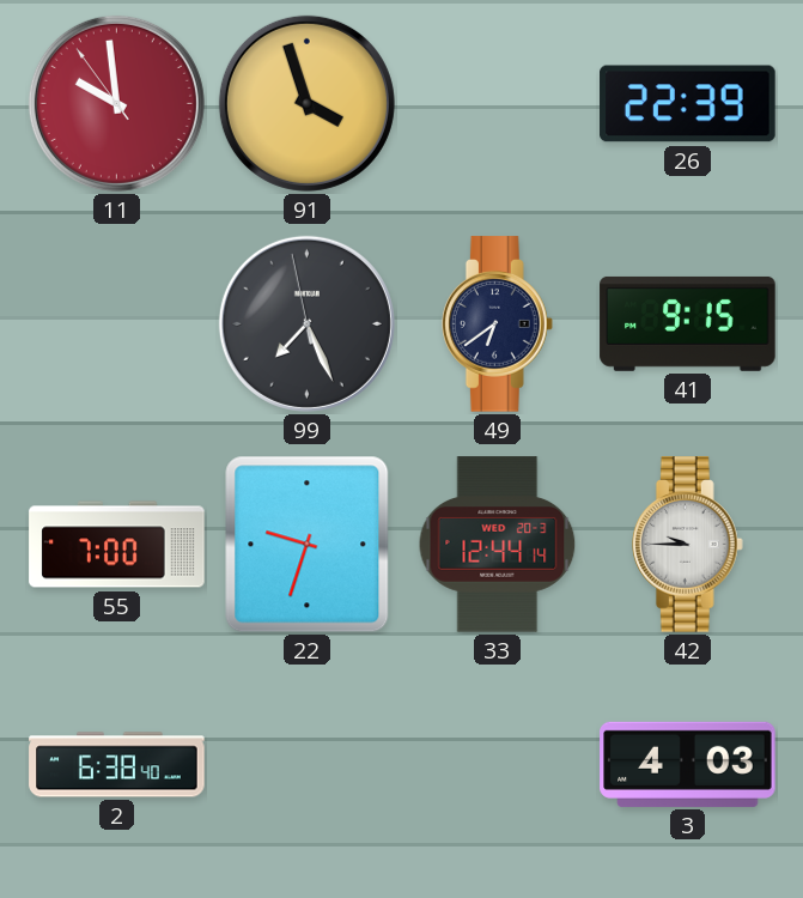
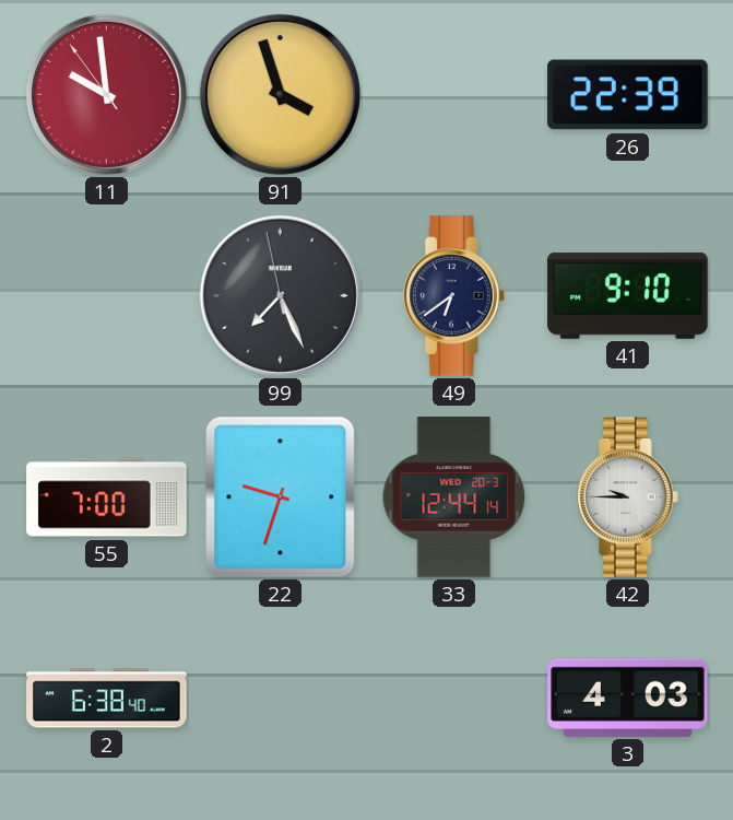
41: 9:15 -> 9:10
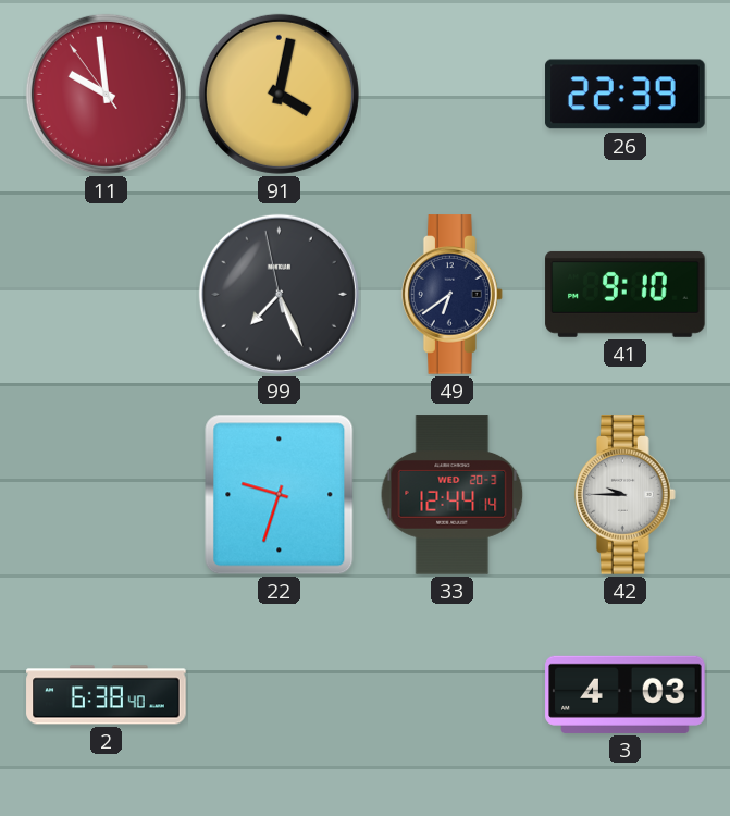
91: 3:57 -> 4:02
55: 7:00 -> none
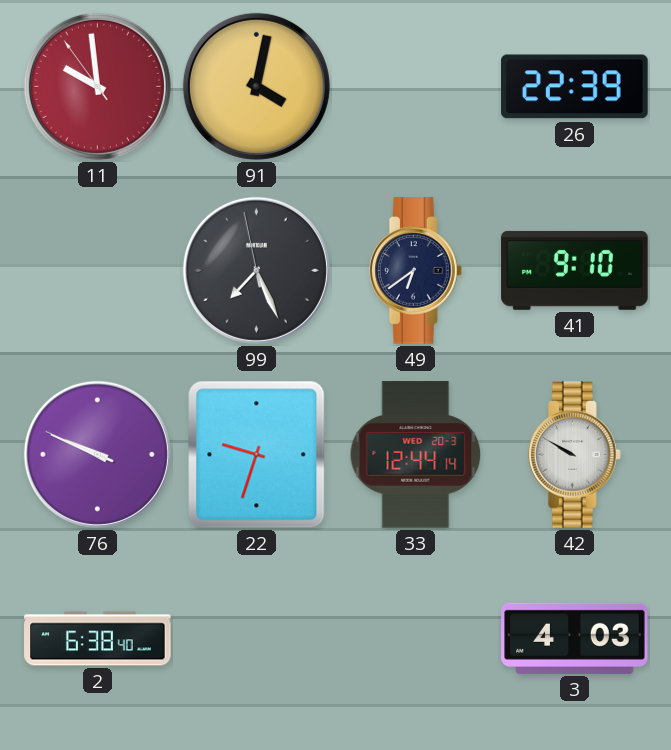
76: none -> 9:48
42: 9:45 -> 9:50
